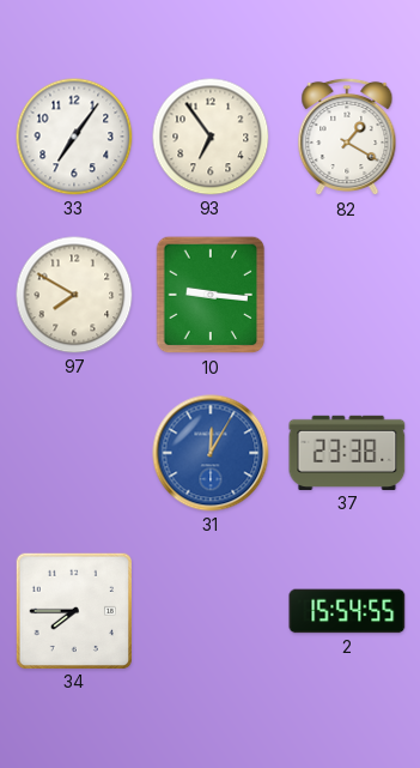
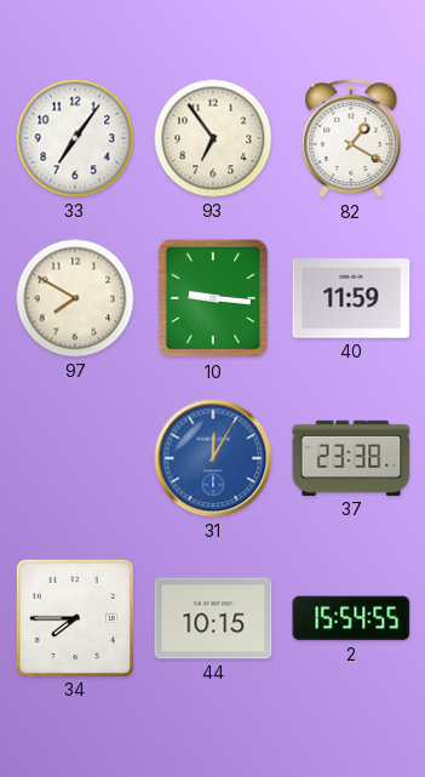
40: none -> 11:59
44: none -> 10:15
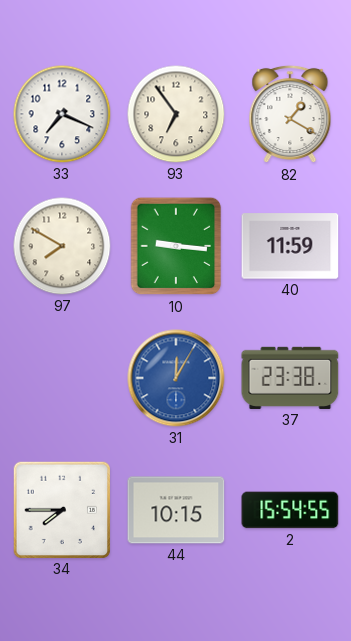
33: 7:06 -> 7:19
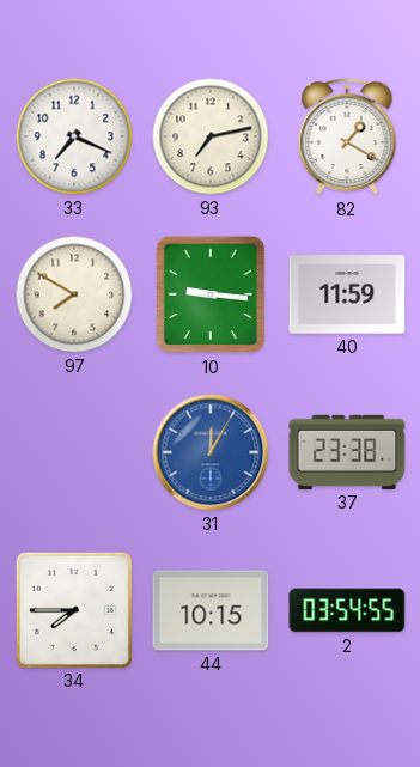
93: 6:54 -> 7:13
2: 15:54 -> 03:54
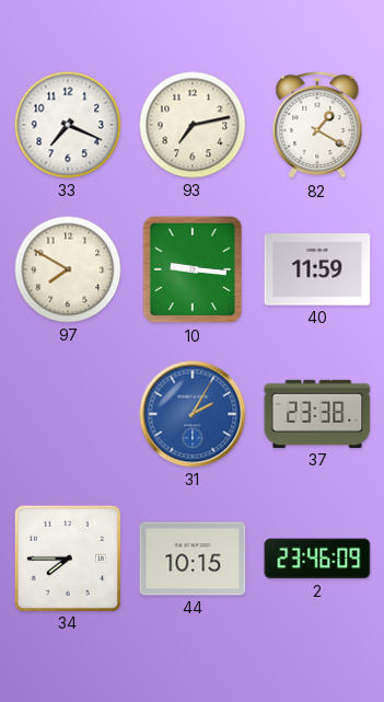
31: 12:05 -> 2:05
2: 03:54 -> 23:46
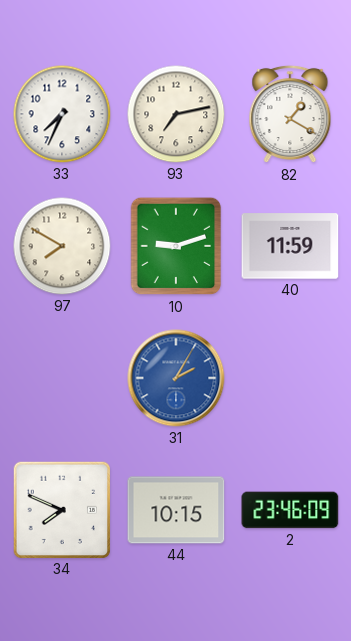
33: 7:19 -> 7:34
10: 9:16 -> 9:12
37: 23:38 -> none
34: 7:45 -> 7:49
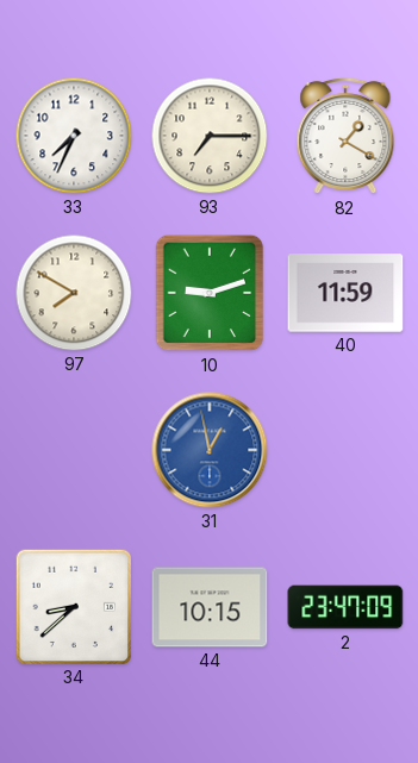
93: 7:13 -> 7:15
31: 2:05 -> 12:58
34: 7:49 -> 8:38
2: 23:46 -> 23:47
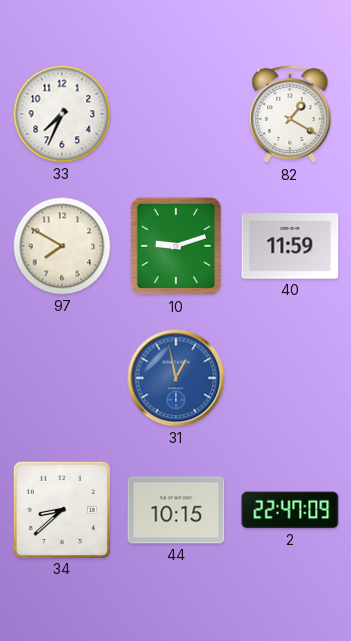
93: 7:15 -> none
2: 23:47 -> 22:47
